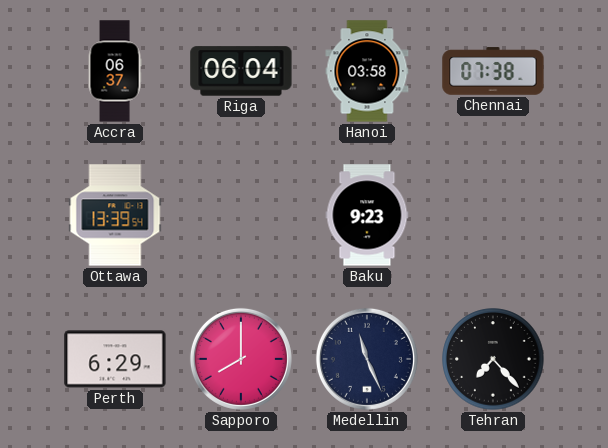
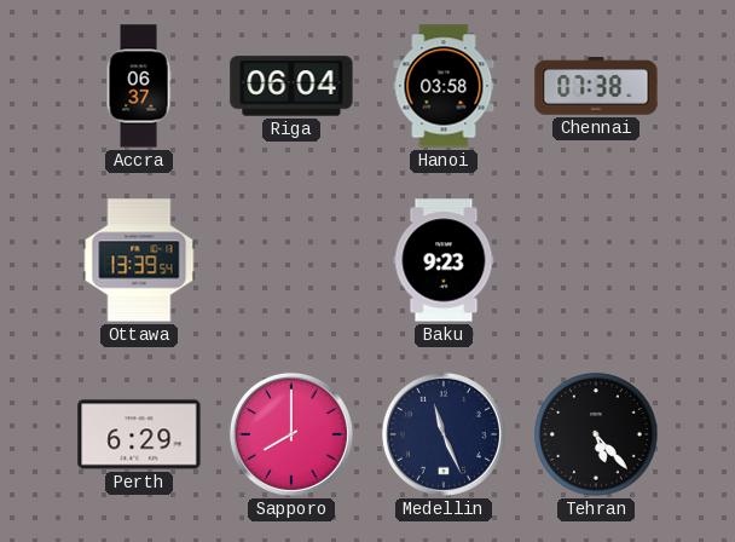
Tehran: 7:23 -> 5:23
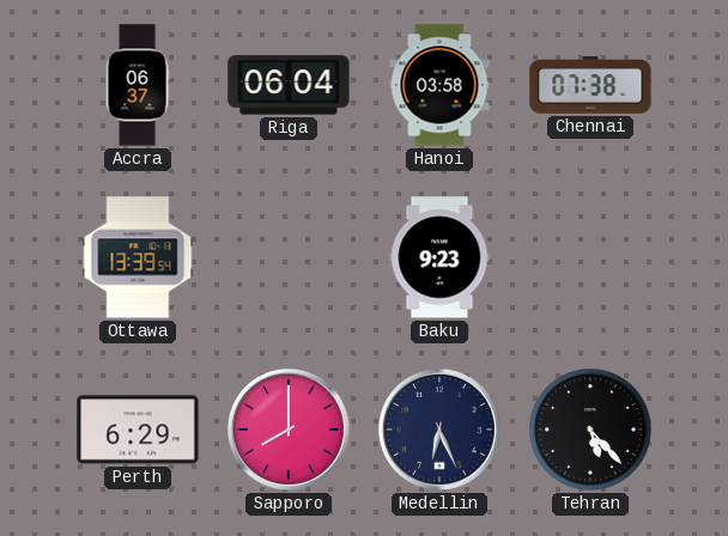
Medellin: 11:26 -> 6:26
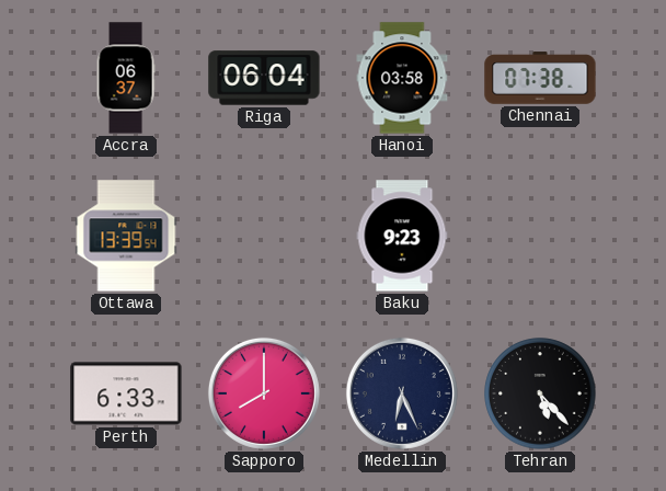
Perth: 6:29 -> 6:33
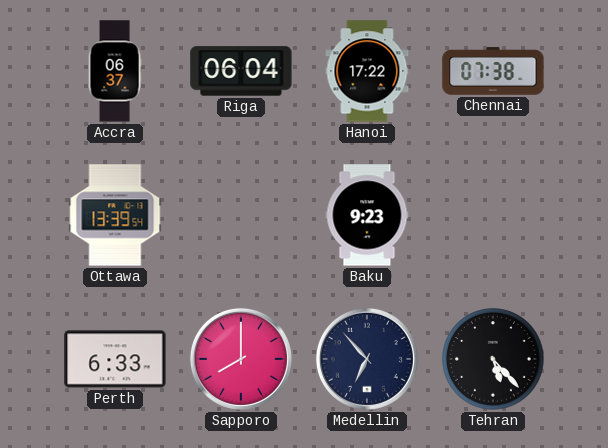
Hanoi: 03:58 -> 17:22
Medellin: 6:26 -> 6:53
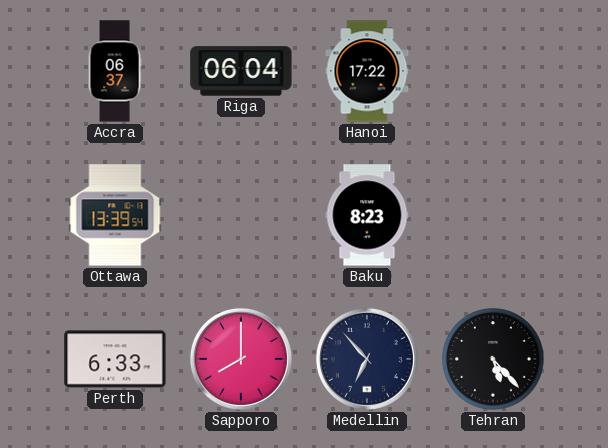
Chennai: 07:38 -> none
Baku: 9:23 -> 8:23
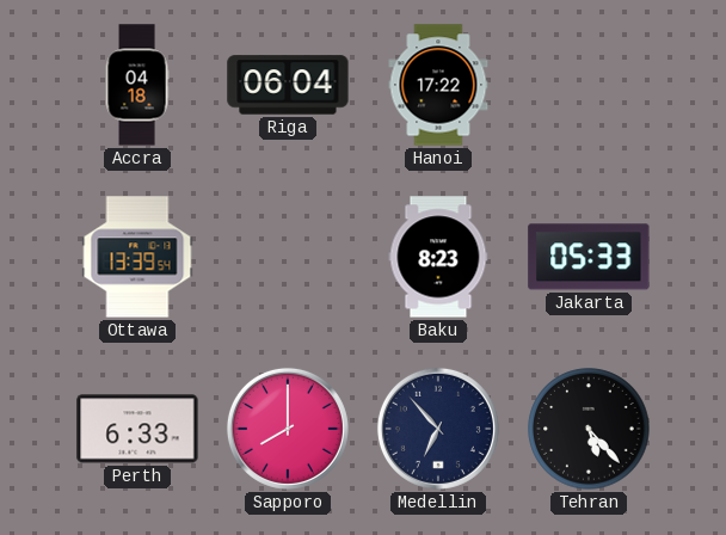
Accra: 06:37 -> 04:18
Jakarta: none -> 05:33
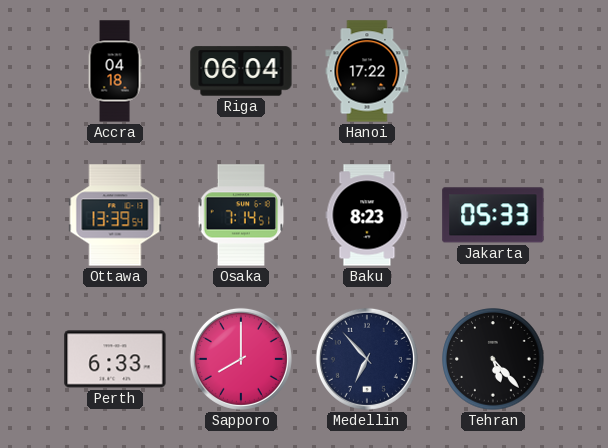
Osaka: none -> 7:14
